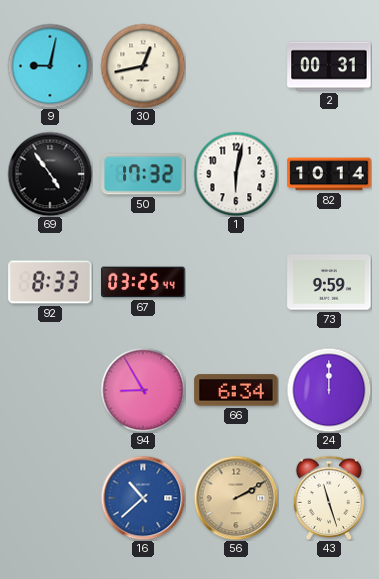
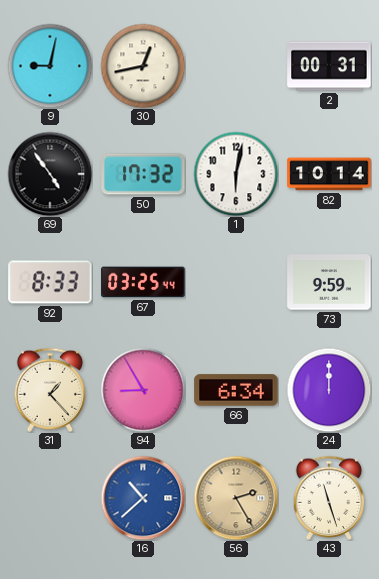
31: none -> 1:23
56: 2:10 -> 2:25
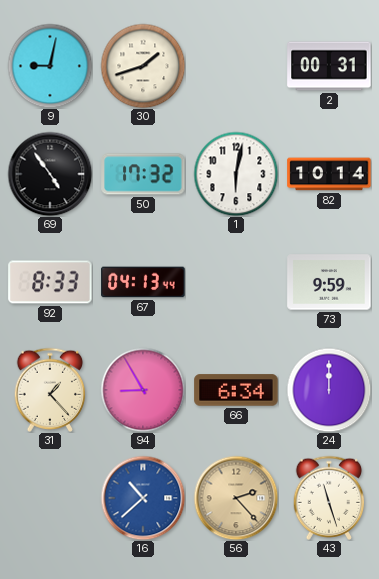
30: 12:43 -> 1:42
67: 03:25 -> 04:13
56: 2:25 -> 2:23
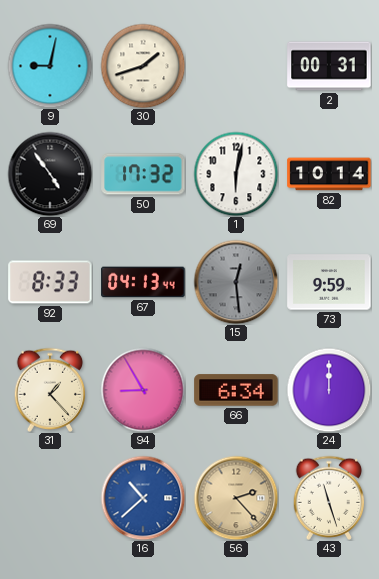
15: none -> 12:29
